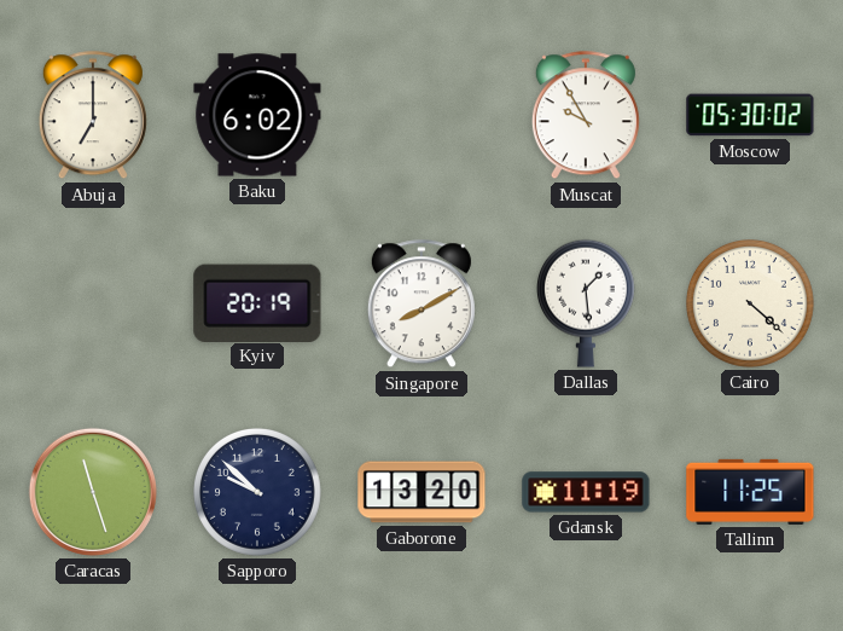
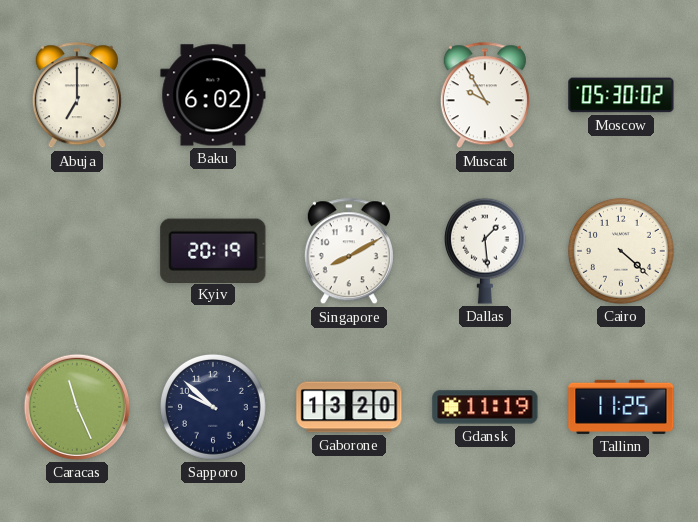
Caracas: 11:27 -> 11:26
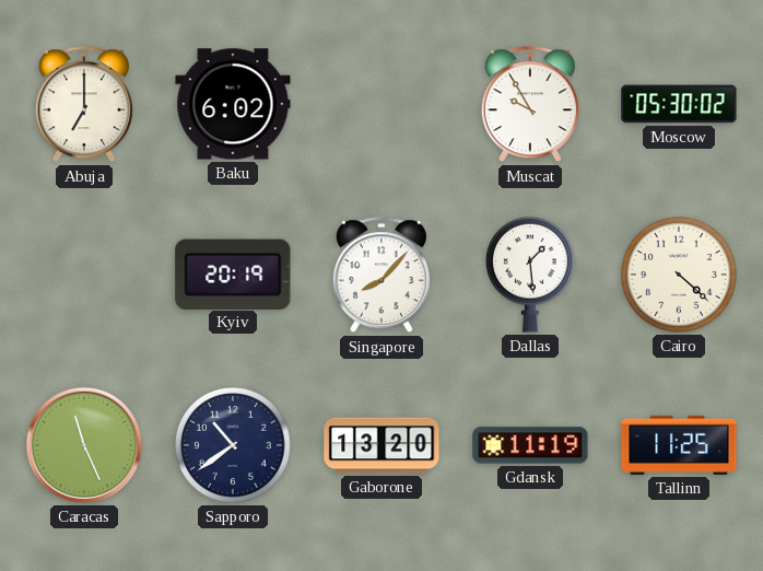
Singapore: 8:10 -> 8:07
Sapporo: 9:52 -> 10:39
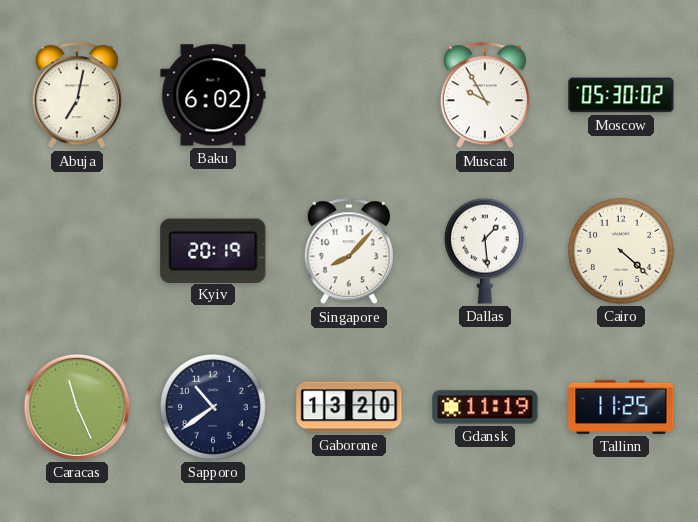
Abuja: 7:00 -> 7:02
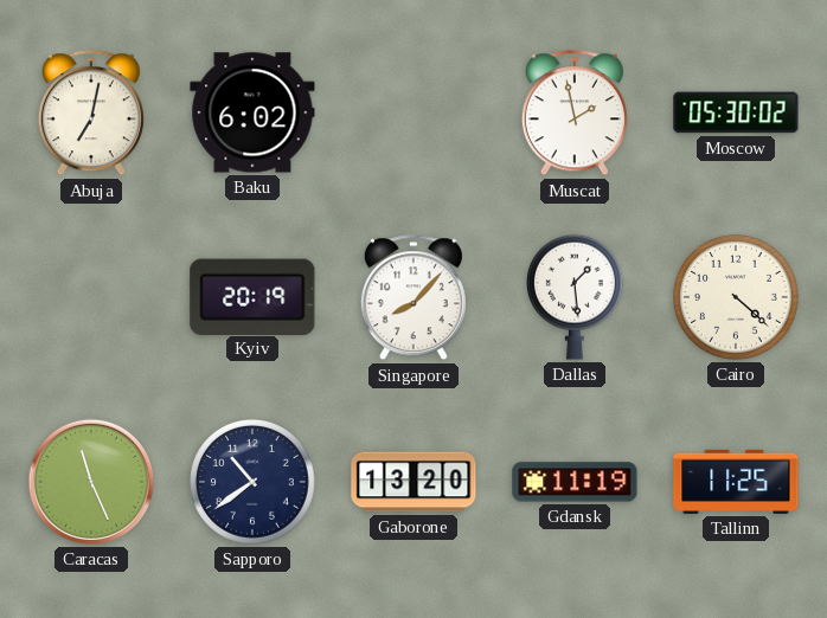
Muscat: 9:55 -> 1:58
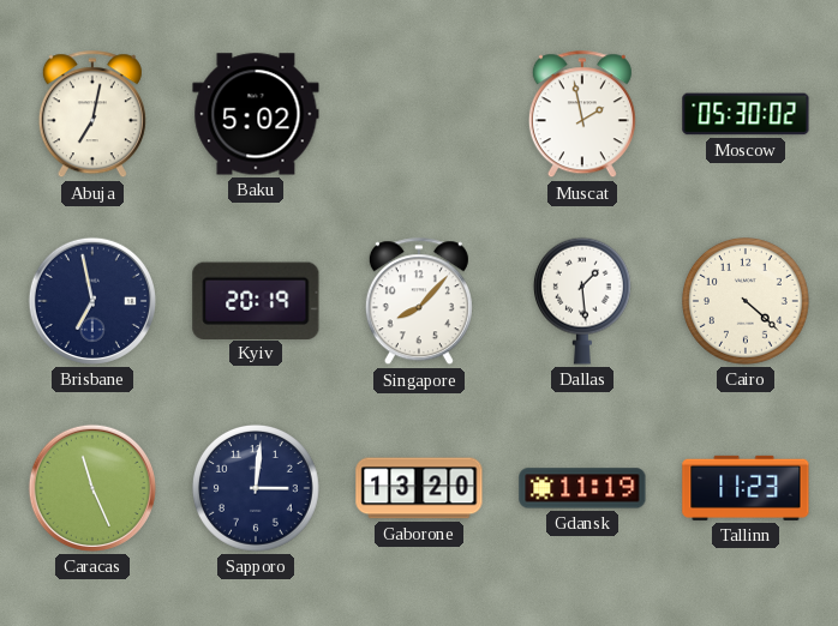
Baku: 6:02 -> 5:02
Brisbane: none -> 6:58
Sapporo: 10:39 -> 3:01
Tallinn: 11:25 -> 11:23
